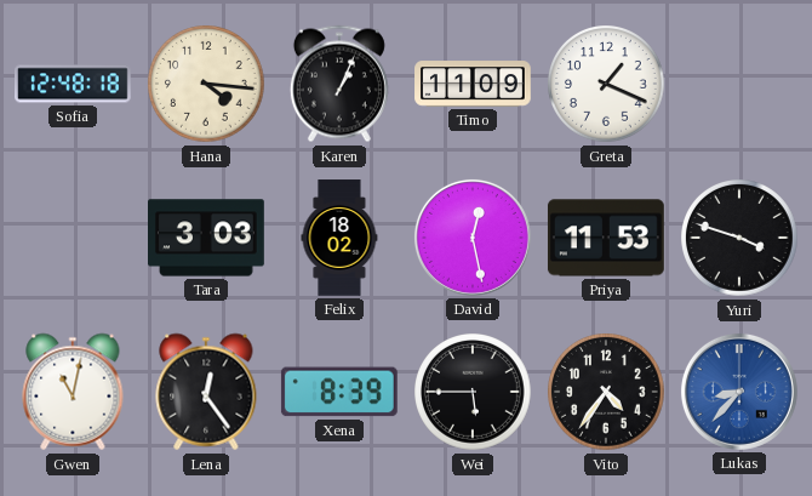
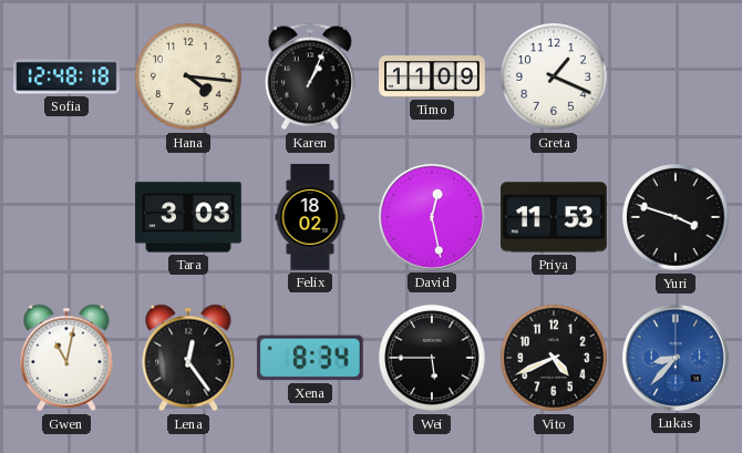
Xena: 8:39 -> 8:34
Vito: 4:36 -> 4:41
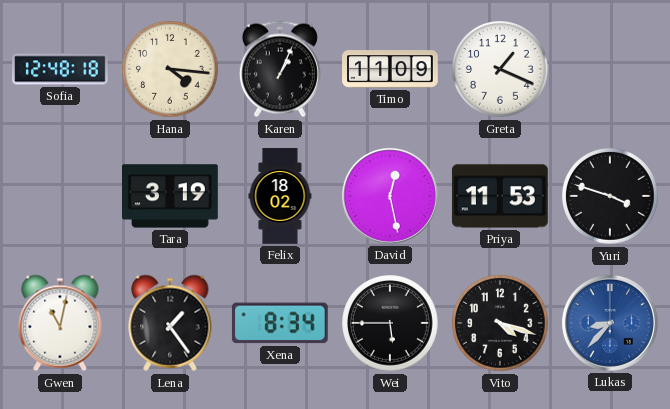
Tara: 3:03 -> 3:19
Lena: 12:24 -> 1:24
Vito: 4:41 -> 4:18
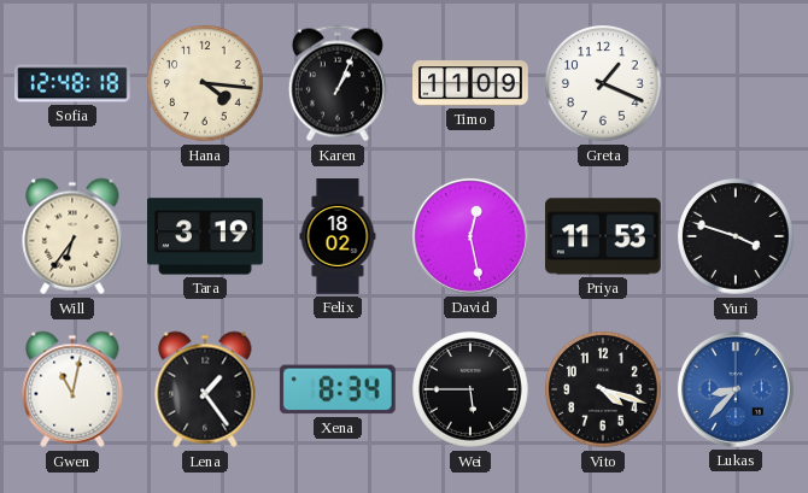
Will: none -> 6:36
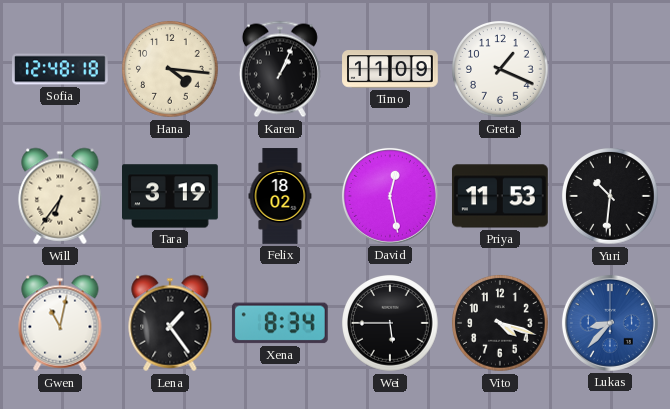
Yuri: 3:48 -> 10:31
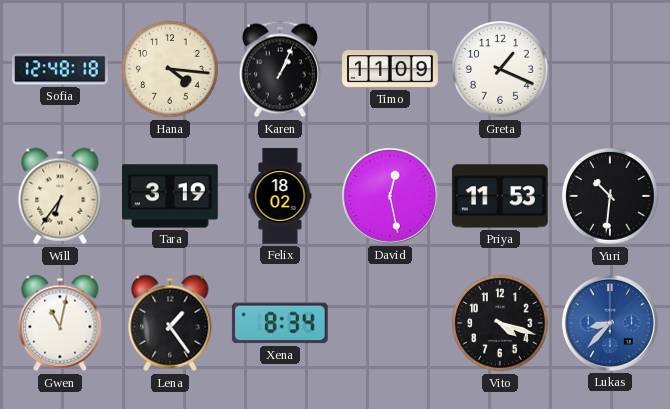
Wei: 5:45 -> none
